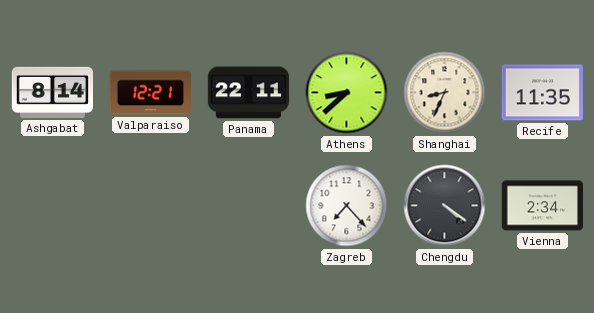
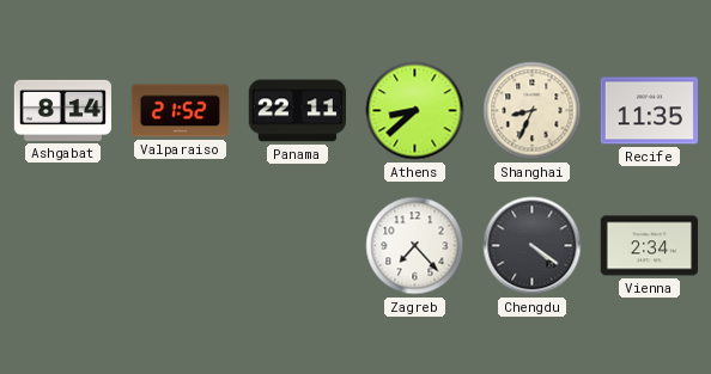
Valparaiso: 12:21 -> 21:52
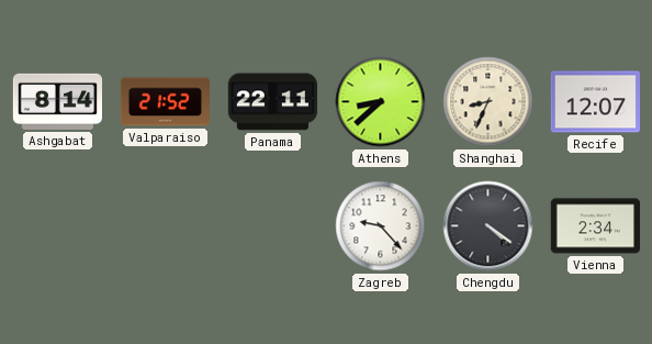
Recife: 11:35 -> 12:07
Zagreb: 7:23 -> 9:23
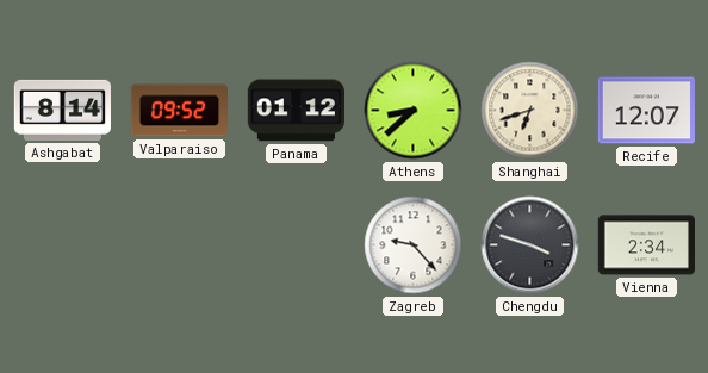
Valparaiso: 21:52 -> 09:52
Panama: 22:11 -> 01:12
Shanghai: 8:34 -> 6:42
Chengdu: 4:21 -> 3:48
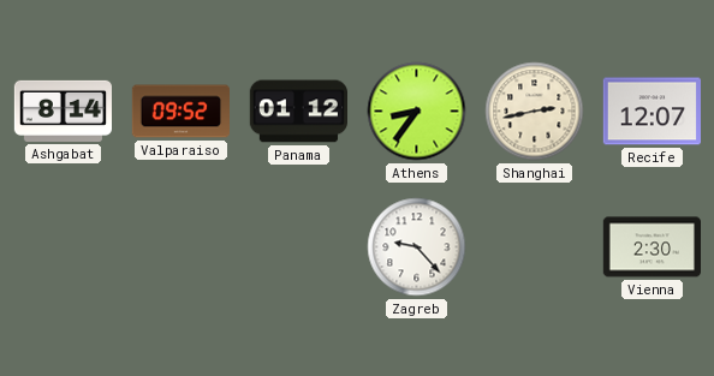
Athens: 8:38 -> 8:36
Shanghai: 6:42 -> 2:43
Chengdu: 3:48 -> none
Vienna: 2:34 -> 2:30
